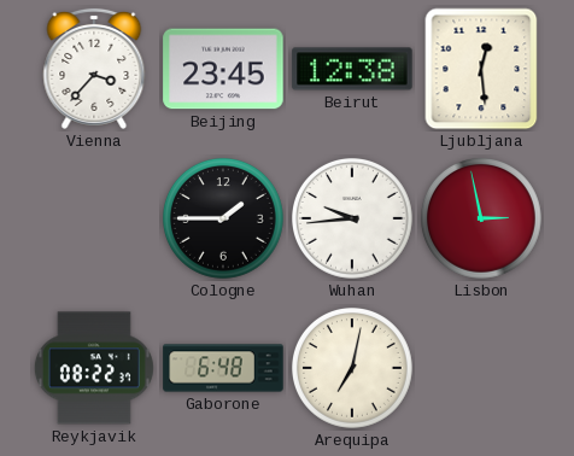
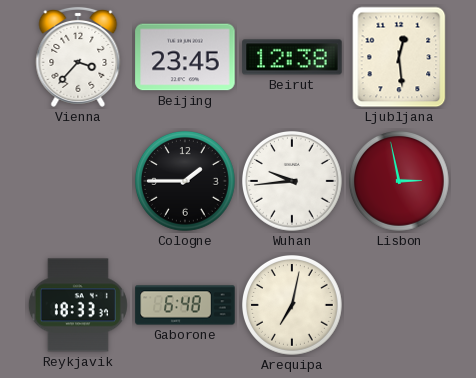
Reykjavik: 08:22 -> 18:33
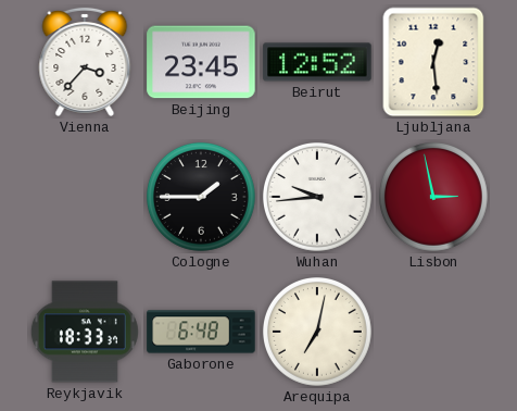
Beirut: 12:38 -> 12:52
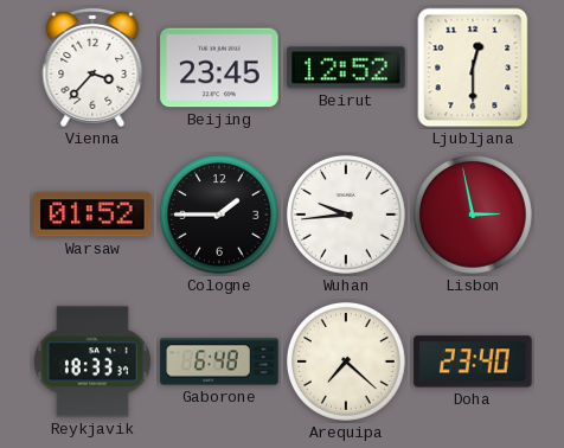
Ljubljana: 12:29 -> 12:30
Warsaw: none -> 01:52
Arequipa: 7:02 -> 7:22
Doha: none -> 23:40
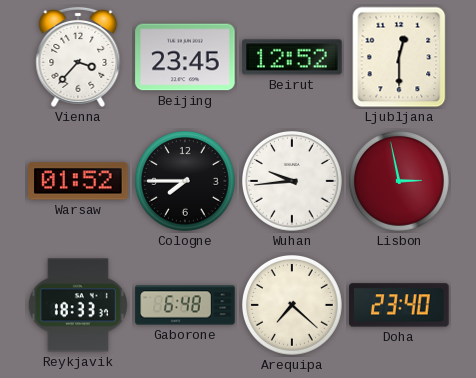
Cologne: 1:45 -> 7:45
